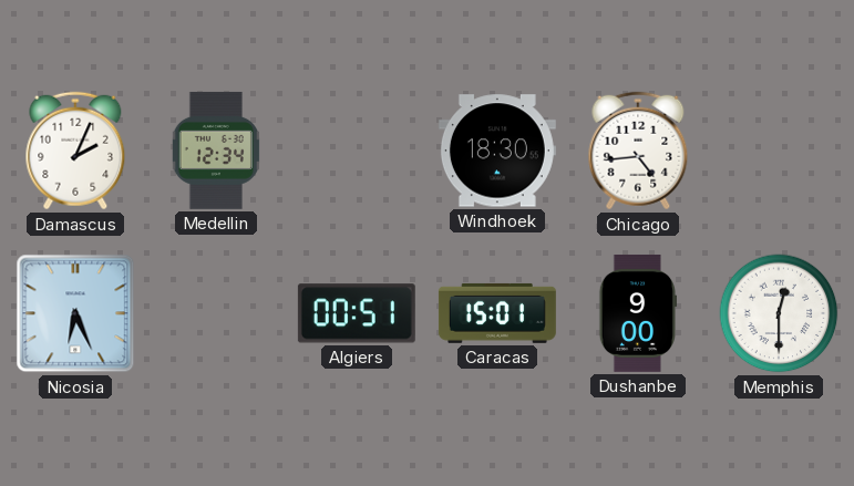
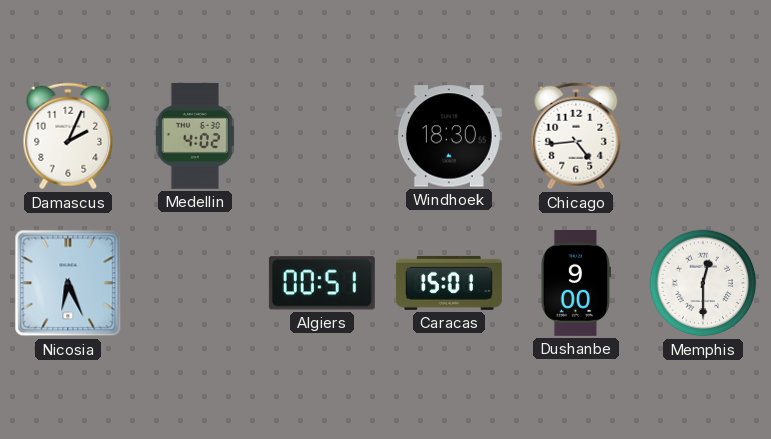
Medellin: 12:34 -> 4:02
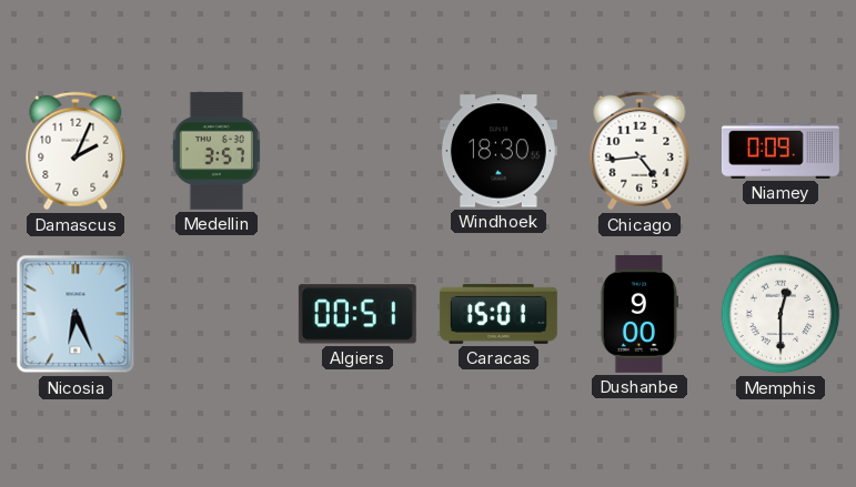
Medellin: 4:02 -> 3:57
Niamey: none -> 0:09
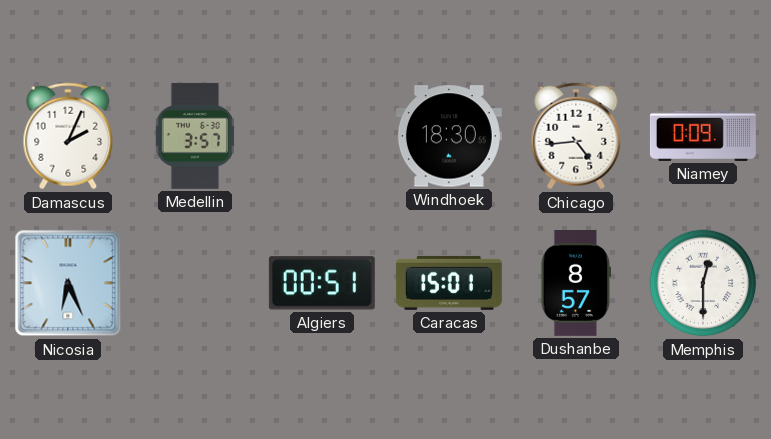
Dushanbe: 9:00 -> 8:57
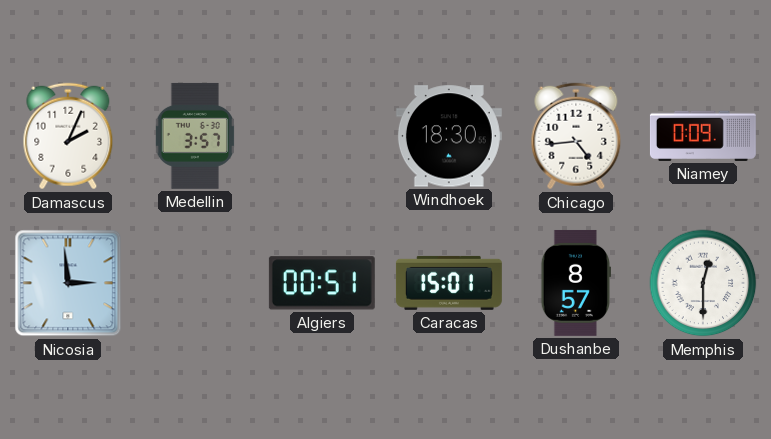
Nicosia: 6:26 -> 2:59
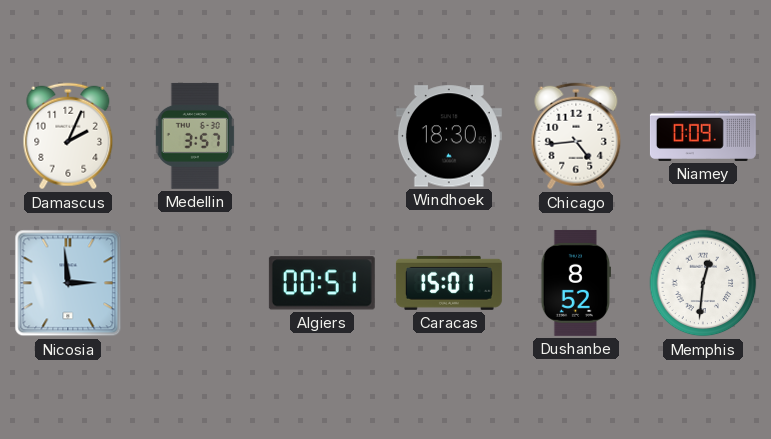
Dushanbe: 8:57 -> 8:52
Memphis: 12:30 -> 12:31
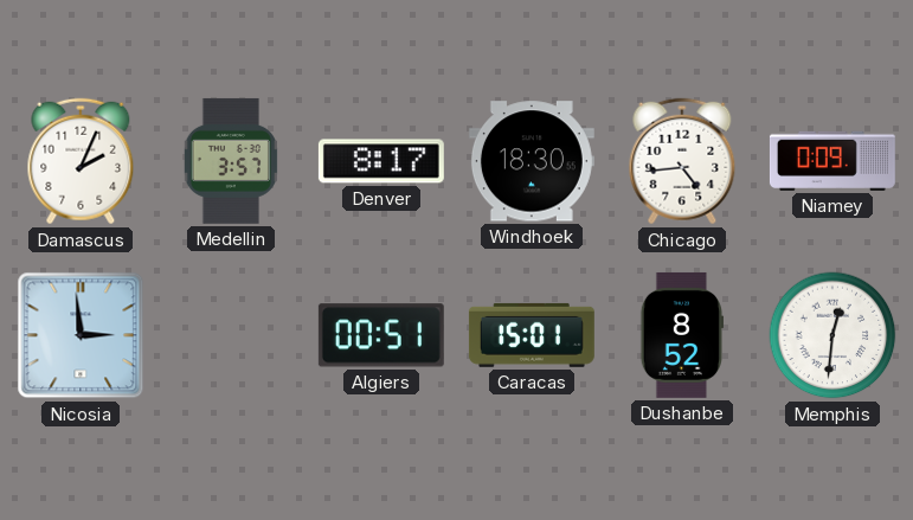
Denver: none -> 8:17
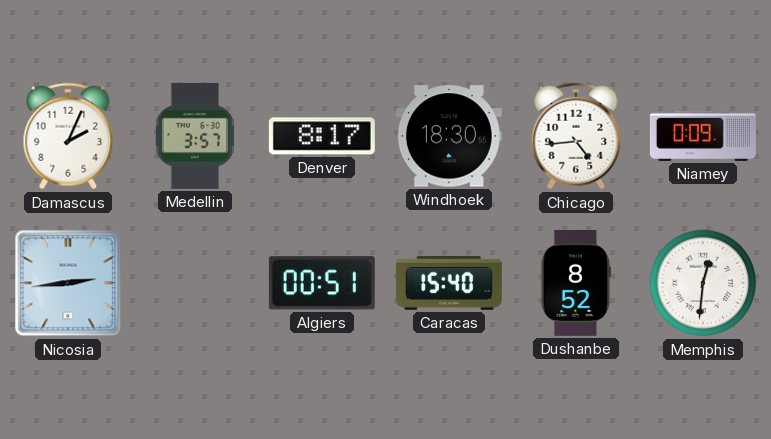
Nicosia: 2:59 -> 2:44
Caracas: 15:01 -> 15:40
